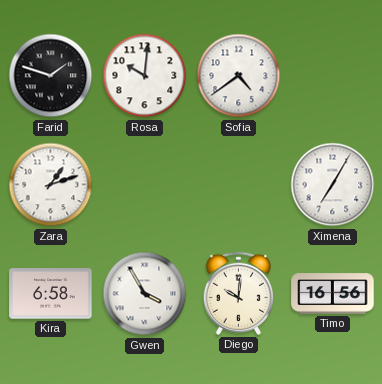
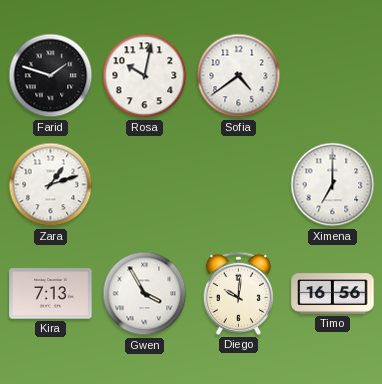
Rosa: 10:01 -> 10:02
Ximena: 7:05 -> 7:00
Kira: 6:58 -> 7:13
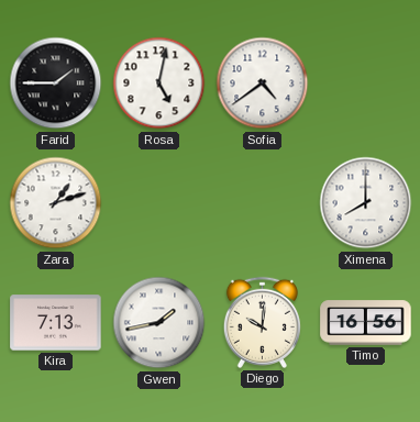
Farid: 1:48 -> 1:45
Rosa: 10:02 -> 5:02
Ximena: 7:00 -> 8:00
Gwen: 3:55 -> 1:43
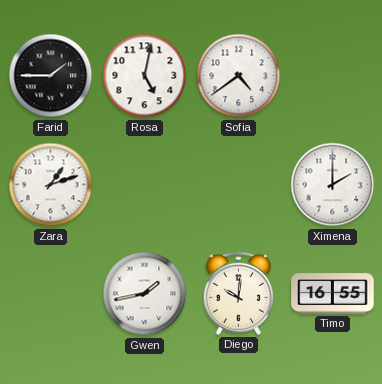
Ximena: 8:00 -> 2:00
Kira: 7:13 -> none
Timo: 16:56 -> 16:55
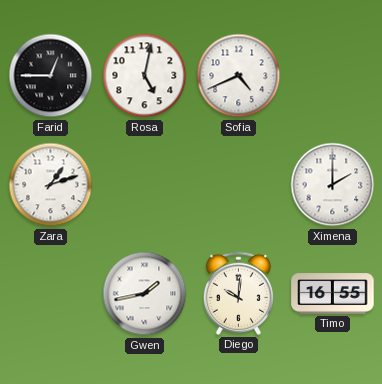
Farid: 1:45 -> 12:45
Sofia: 4:39 -> 4:41
